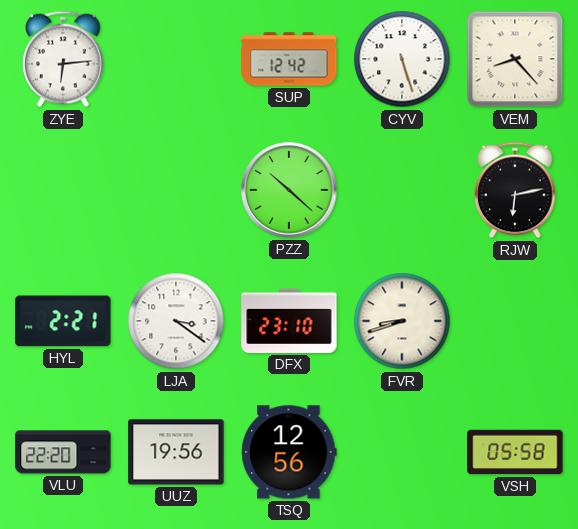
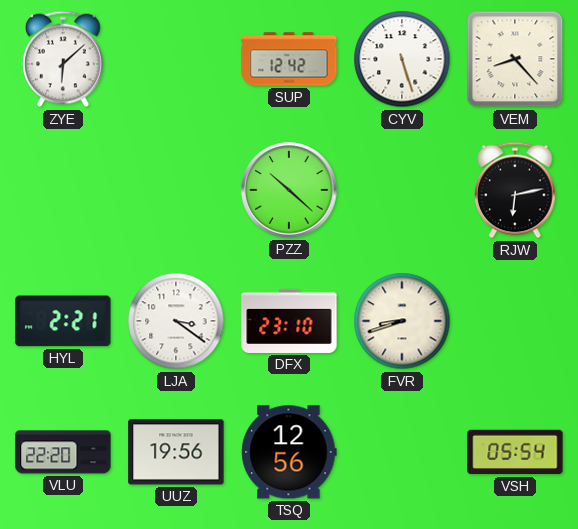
ZYE: 6:14 -> 6:08
VSH: 05:58 -> 05:54
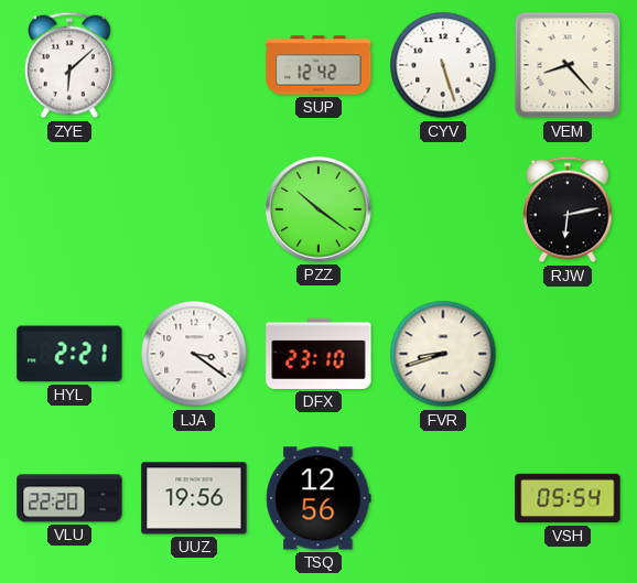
PZZ: 10:22 -> 10:21
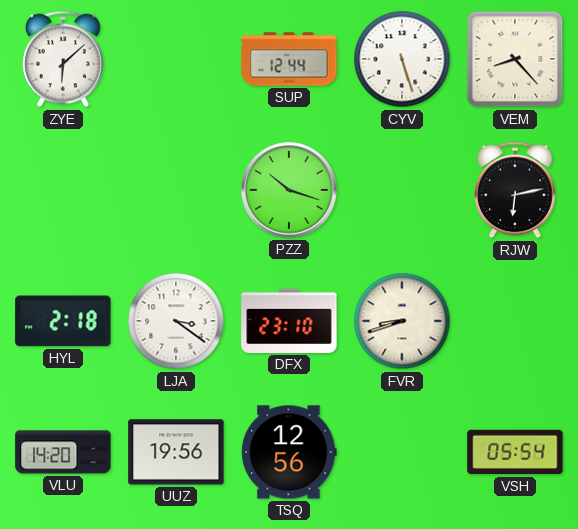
SUP: 12:42 -> 12:44
PZZ: 10:21 -> 10:18
HYL: 2:21 -> 2:18
VLU: 22:20 -> 14:20
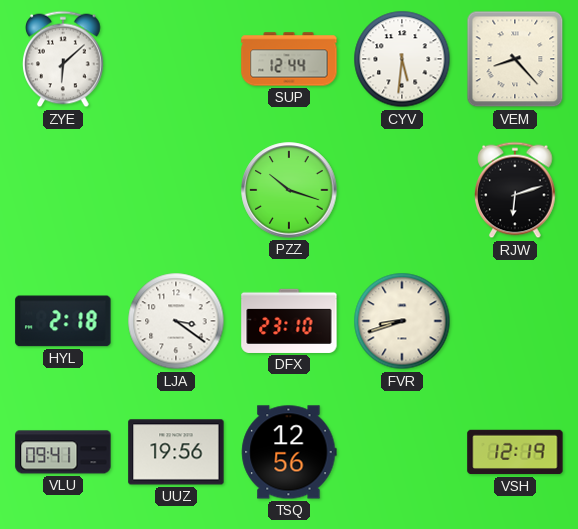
CYV: 5:27 -> 5:31
RJW: 6:13 -> 6:12
VLU: 14:20 -> 09:41
VSH: 05:54 -> 12:19
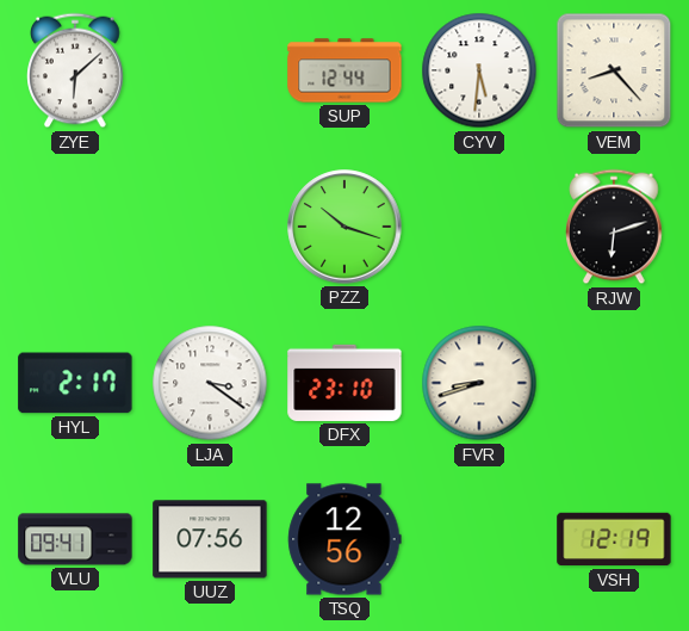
HYL: 2:18 -> 2:17
UUZ: 19:56 -> 07:56
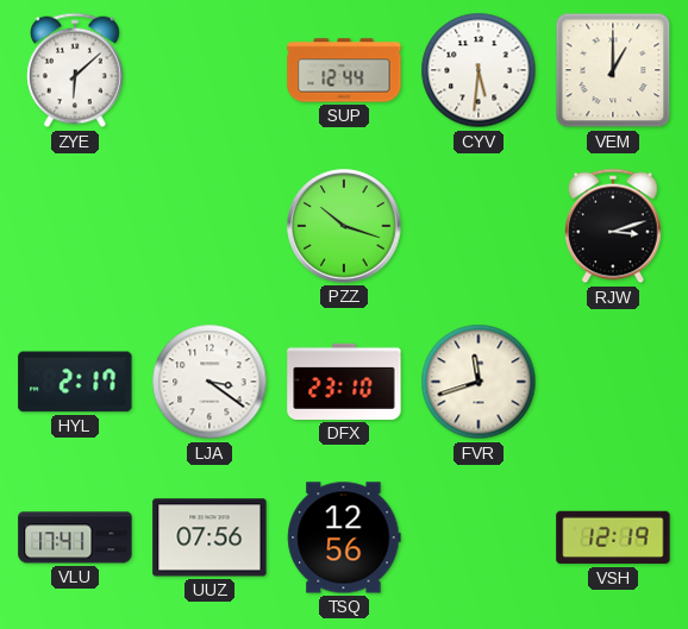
VEM: 8:23 -> 1:00
RJW: 6:12 -> 3:12
FVR: 8:42 -> 11:42
VLU: 09:41 -> 17:41
